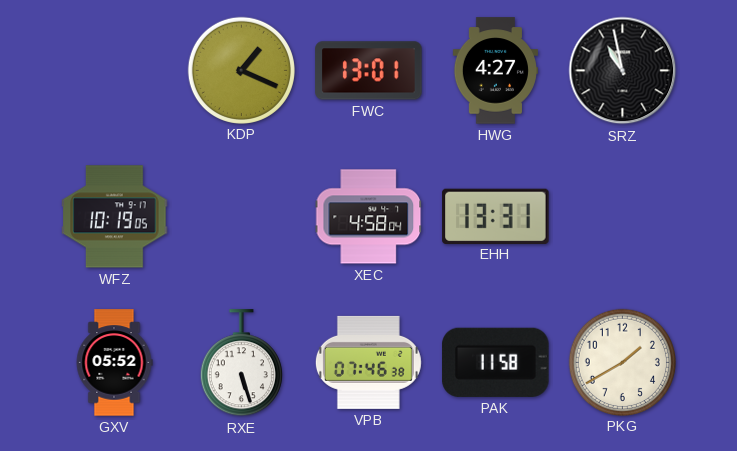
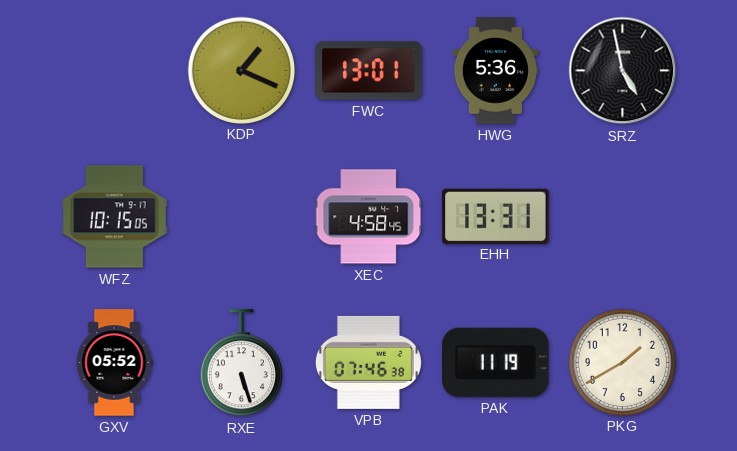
HWG: 4:27 -> 5:36
SRZ: 10:58 -> 4:58
WFZ: 10:19 -> 10:15
XEC: 4:58:04 -> 4:58:45
PAK: 11:58 -> 11:19
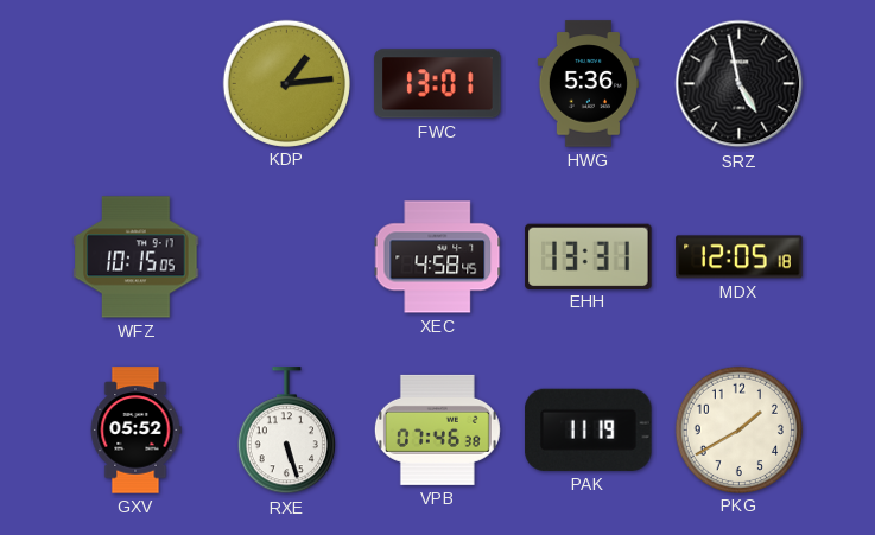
KDP: 1:19 -> 1:14
MDX: none -> 12:05
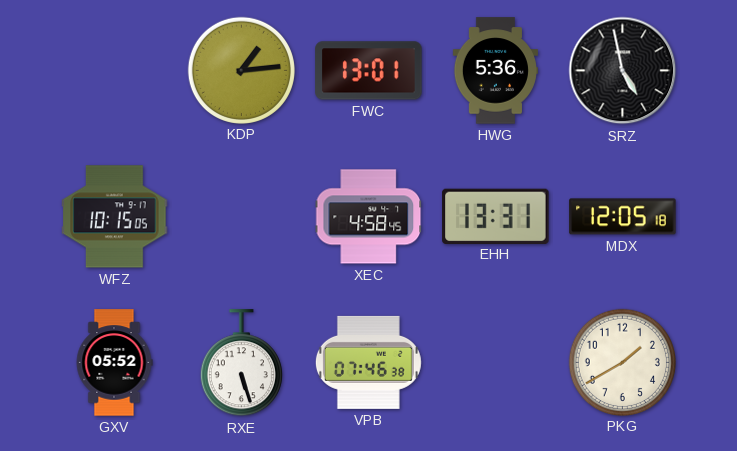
PAK: 11:19 -> none
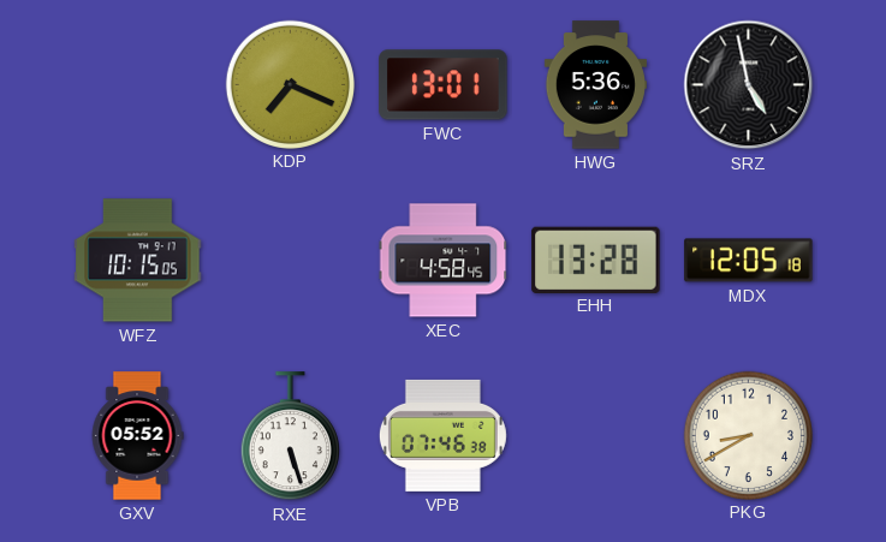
KDP: 1:14 -> 7:19
EHH: 13:31 -> 13:28
PKG: 1:40 -> 8:40
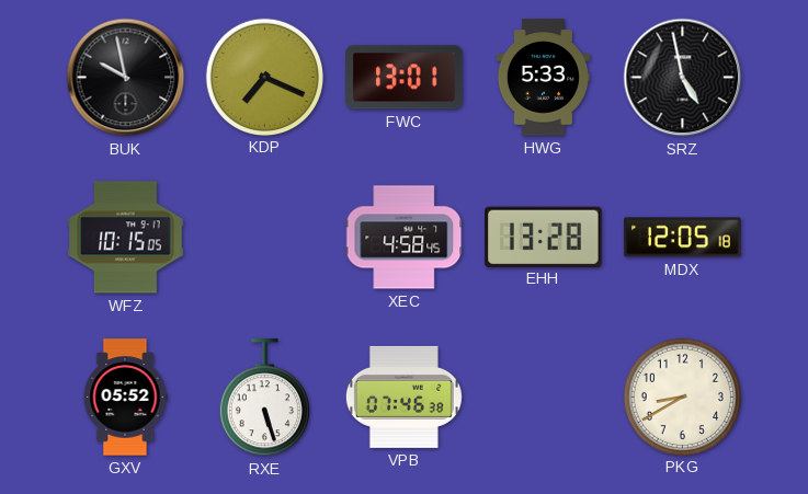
BUK: none -> 9:58
HWG: 5:36 -> 5:33
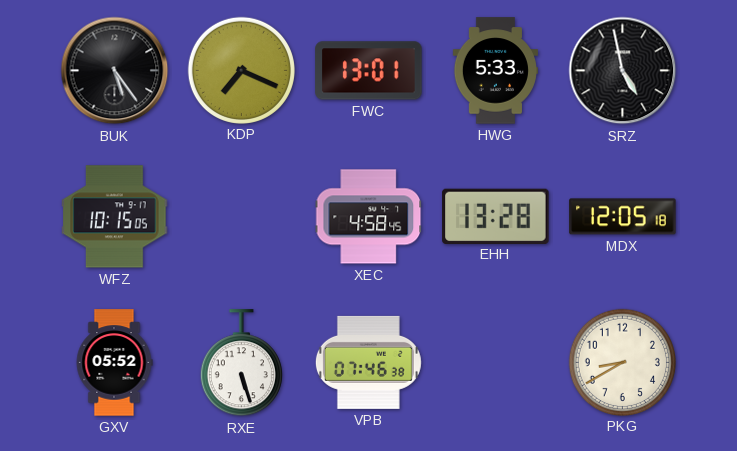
BUK: 9:58 -> 5:24
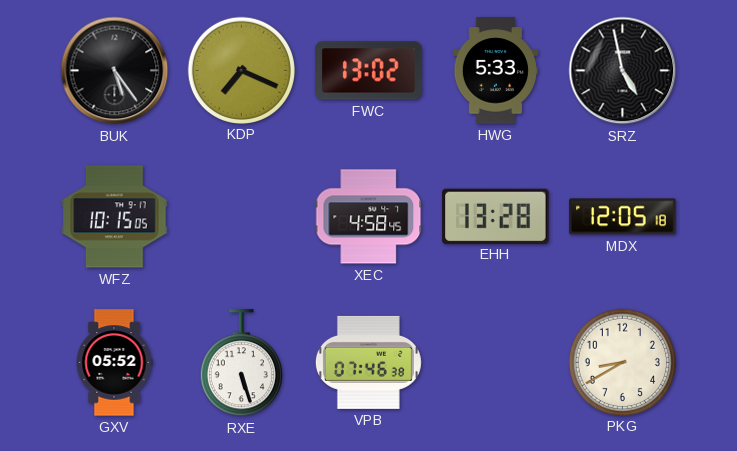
FWC: 13:01 -> 13:02
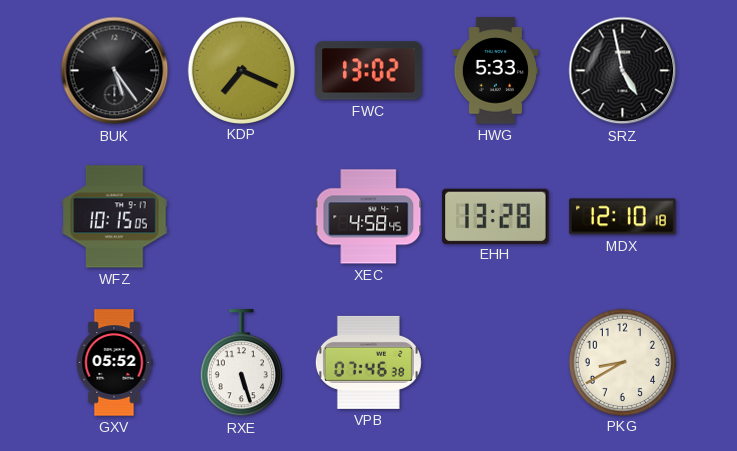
MDX: 12:05 -> 12:10
